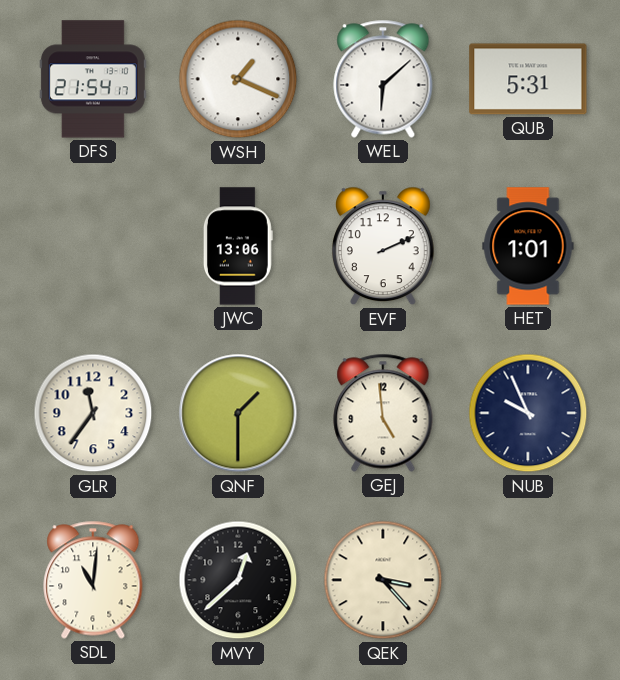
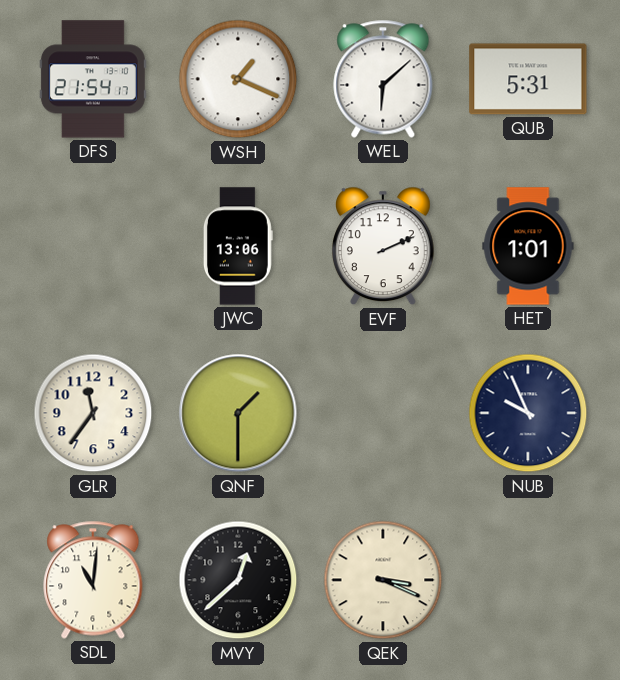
GEJ: 4:59 -> none
QEK: 3:23 -> 3:19
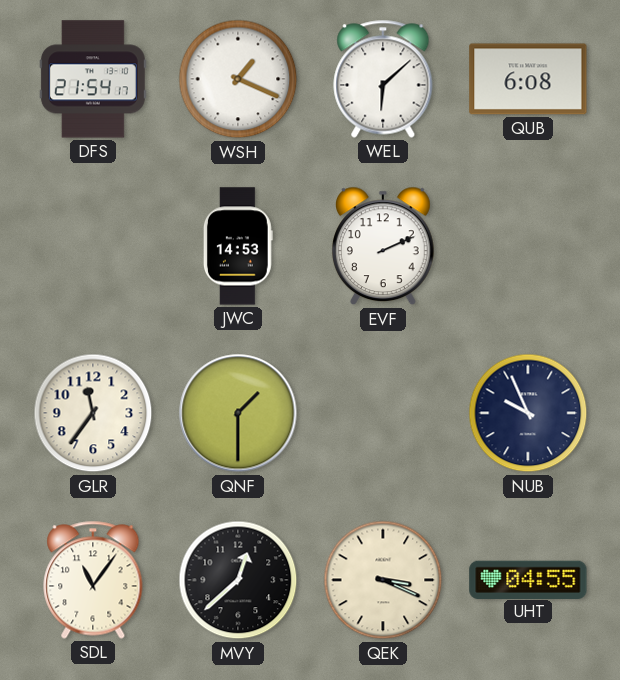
QUB: 5:31 -> 6:08
JWC: 13:06 -> 14:53
HET: 1:01 -> none
SDL: 11:01 -> 11:06
UHT: none -> 04:55
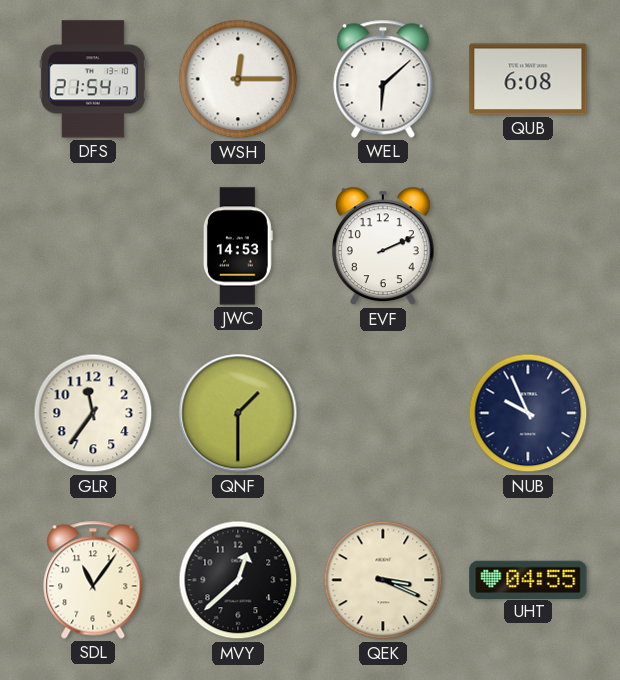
WSH: 1:19 -> 12:15
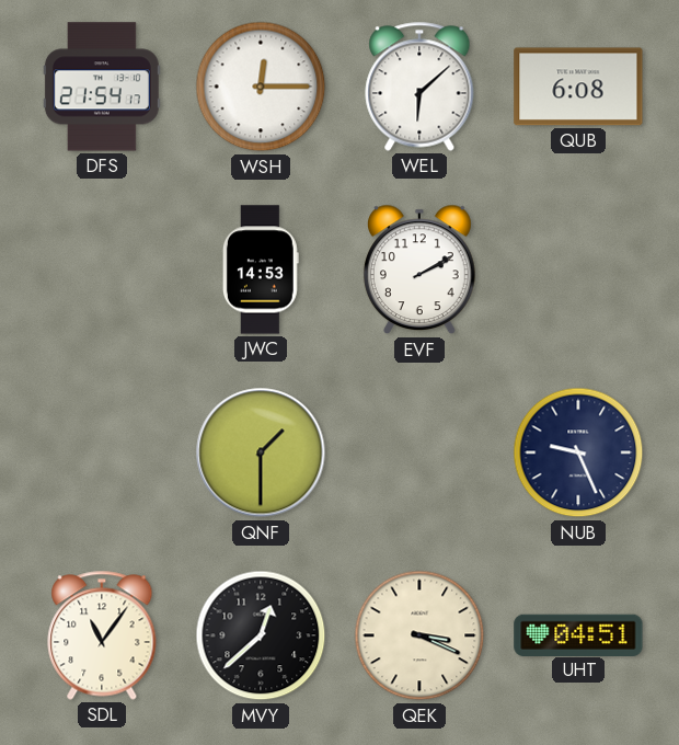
EVF: 2:11 -> 2:10
GLR: 11:36 -> none
NUB: 9:56 -> 9:26
UHT: 04:55 -> 04:51
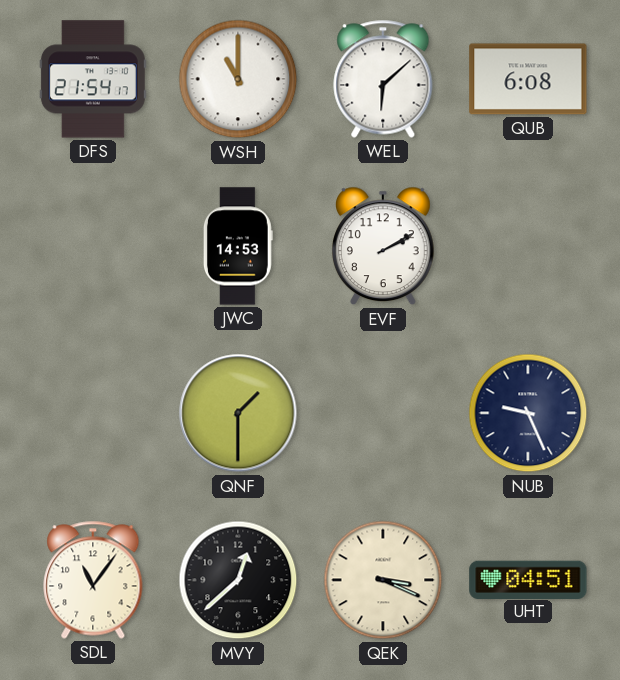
WSH: 12:15 -> 11:00
